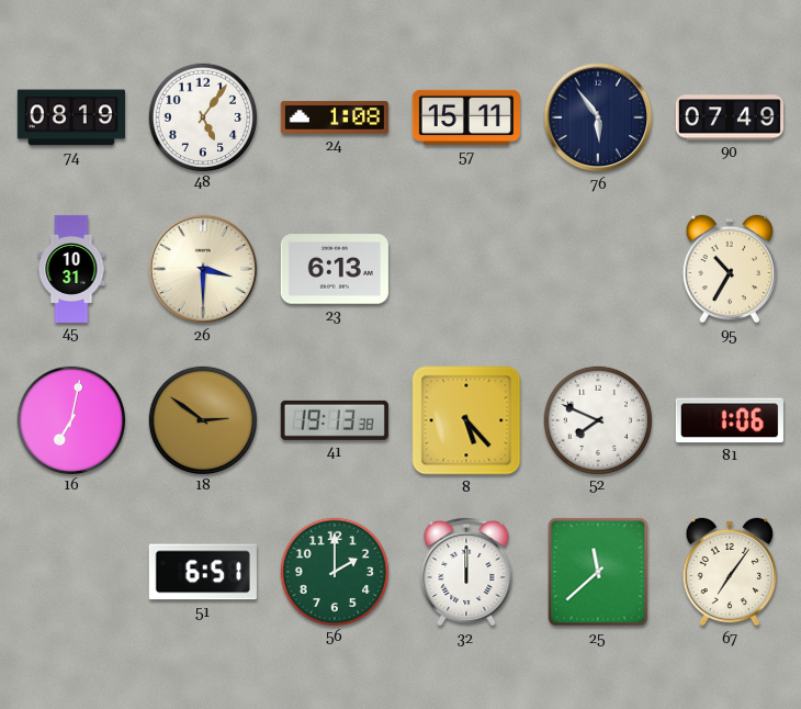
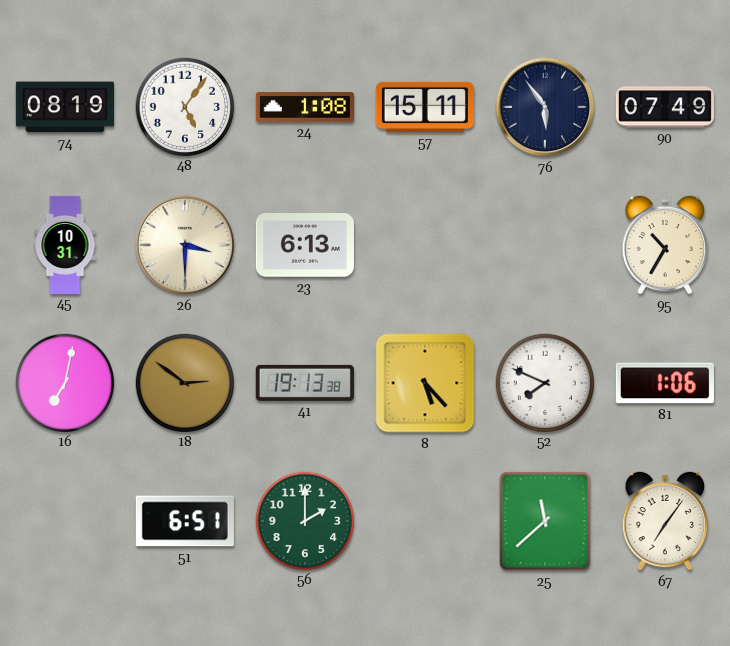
32: 12:00 -> none
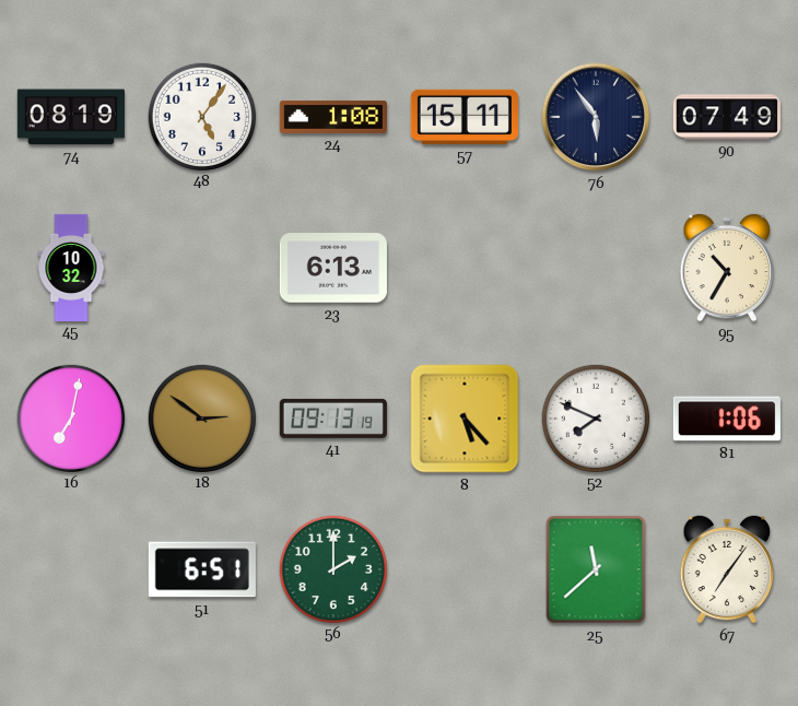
45: 10:31 -> 10:32
26: 3:30 -> none
41: 19:13 -> 09:13
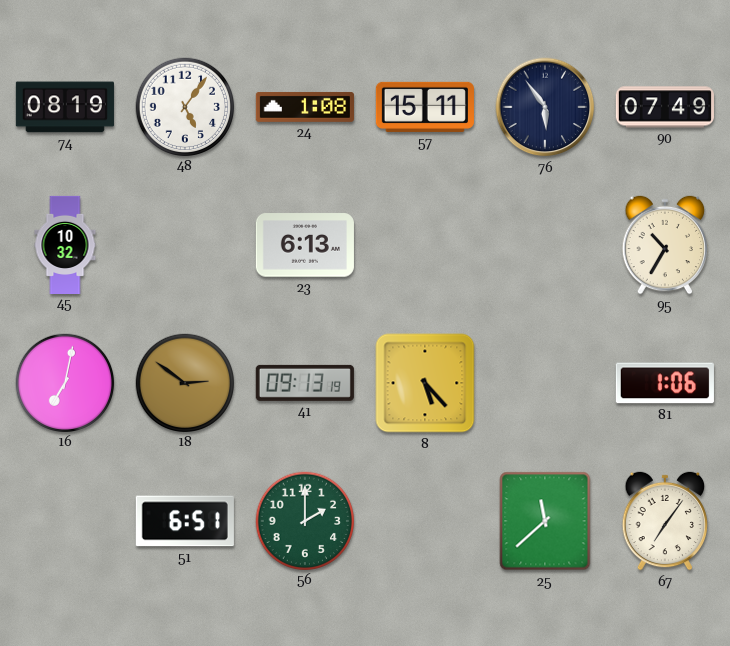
52: 7:49 -> none
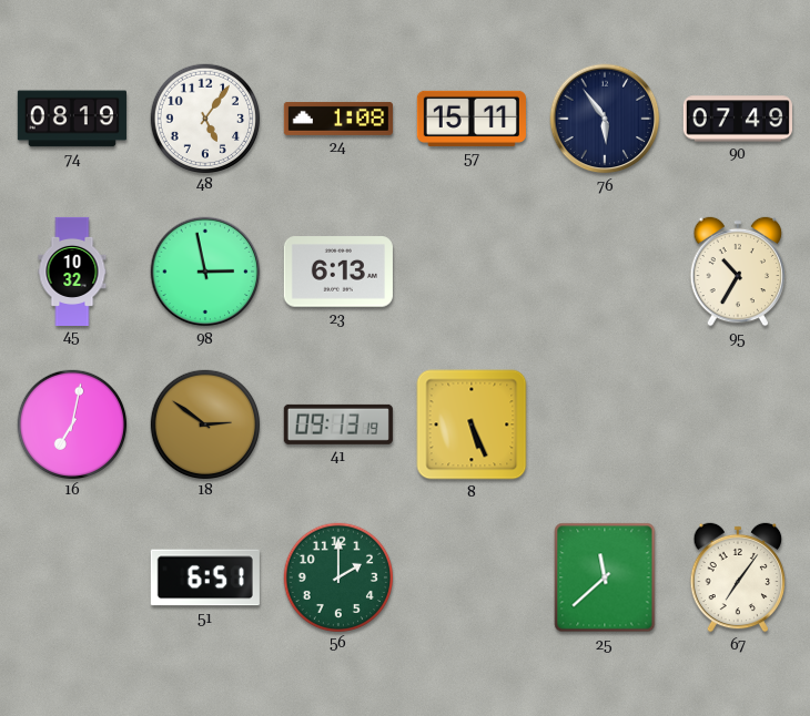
98: none -> 2:58
8: 5:23 -> 5:26
81: 1:06 -> none
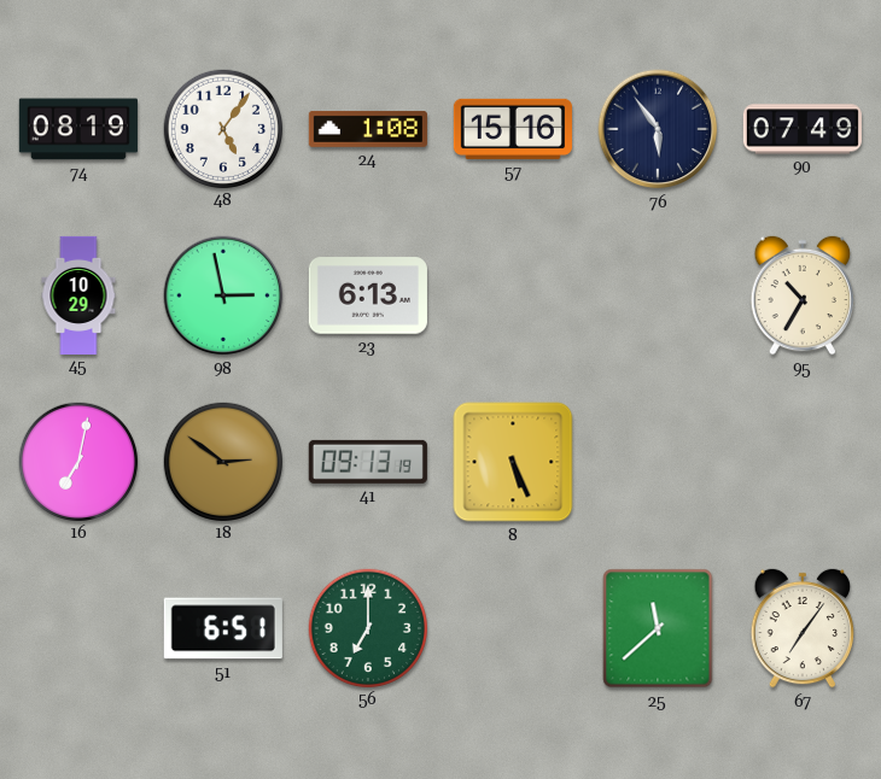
57: 15:11 -> 15:16
45: 10:32 -> 10:29
56: 2:00 -> 7:00
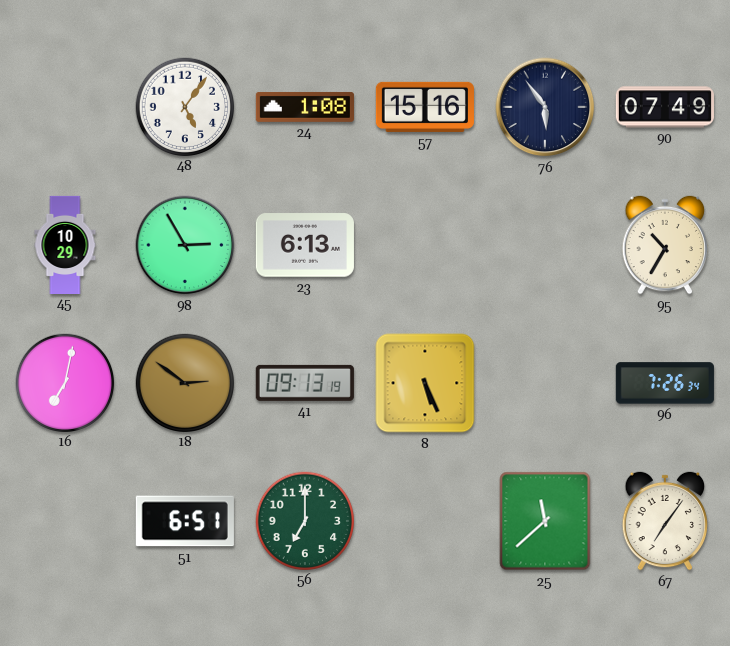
74: 08:19 -> none
98: 2:58 -> 2:55
96: none -> 7:26
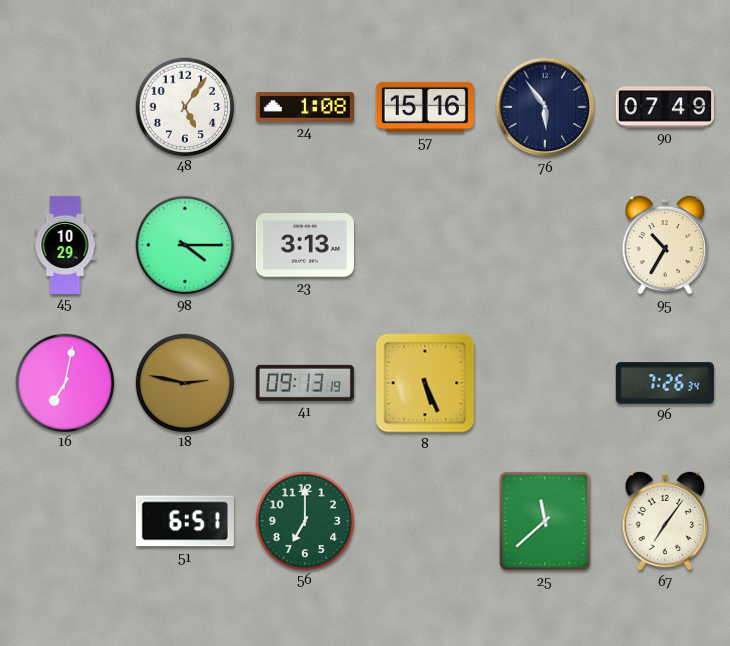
98: 2:55 -> 4:15
23: 6:13 -> 3:13
18: 2:51 -> 2:47
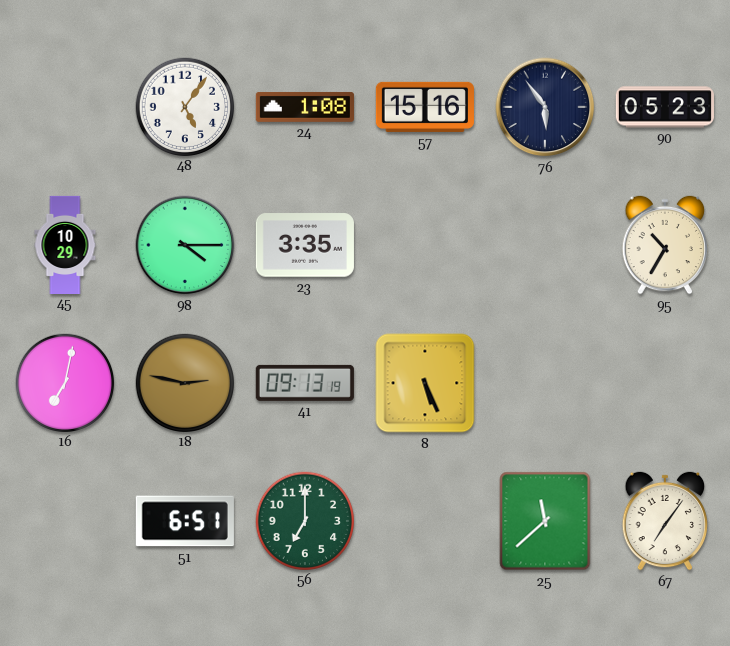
90: 07:49 -> 05:23
23: 3:13 -> 3:35
96: 7:26 -> none
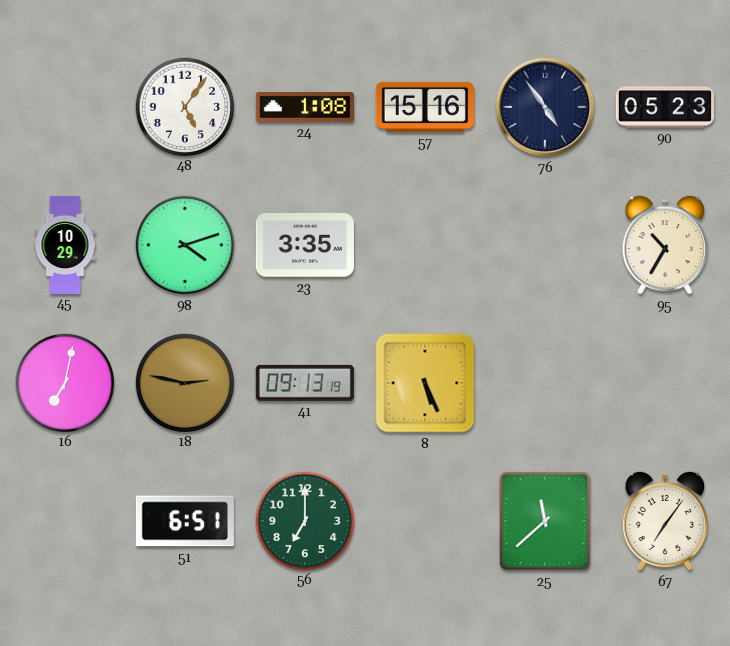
76: 5:54 -> 4:54
98: 4:15 -> 4:12
